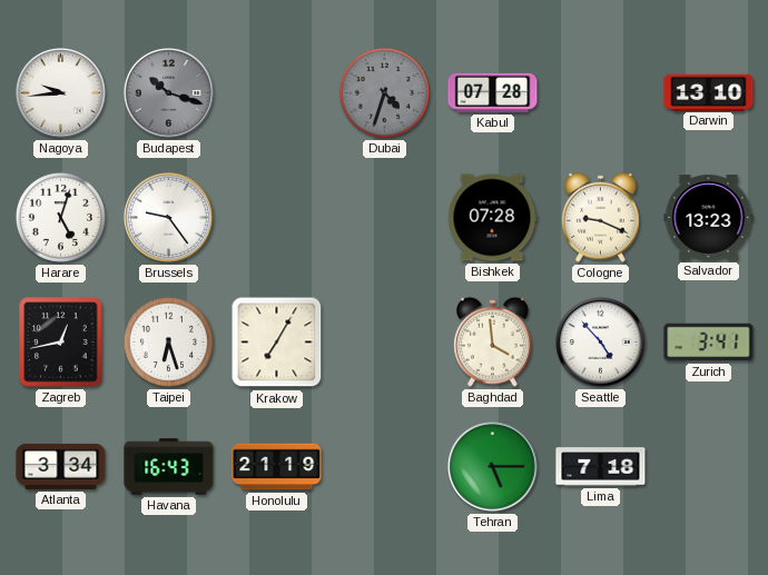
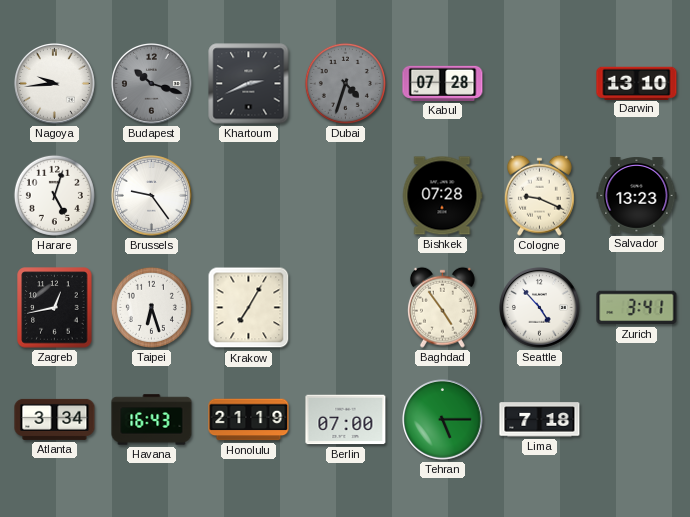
Khartoum: none -> 2:41
Baghdad: 3:59 -> 4:54
Berlin: none -> 07:00
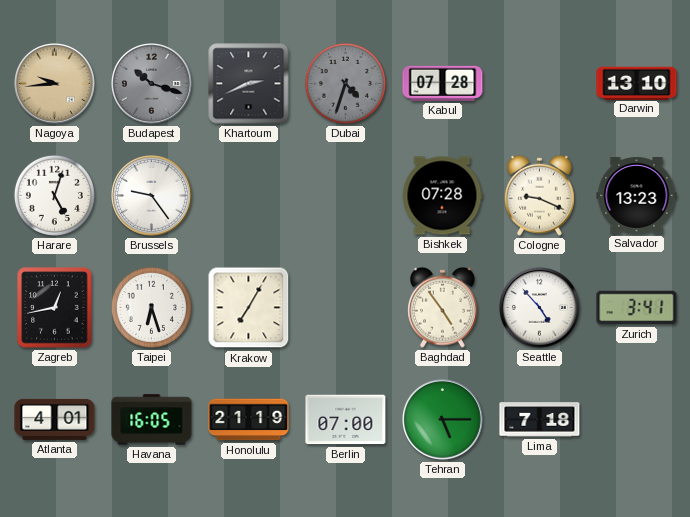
Nagoya dial: white -> champagne
Atlanta: 3:34 -> 4:01
Havana: 16:43 -> 16:05
